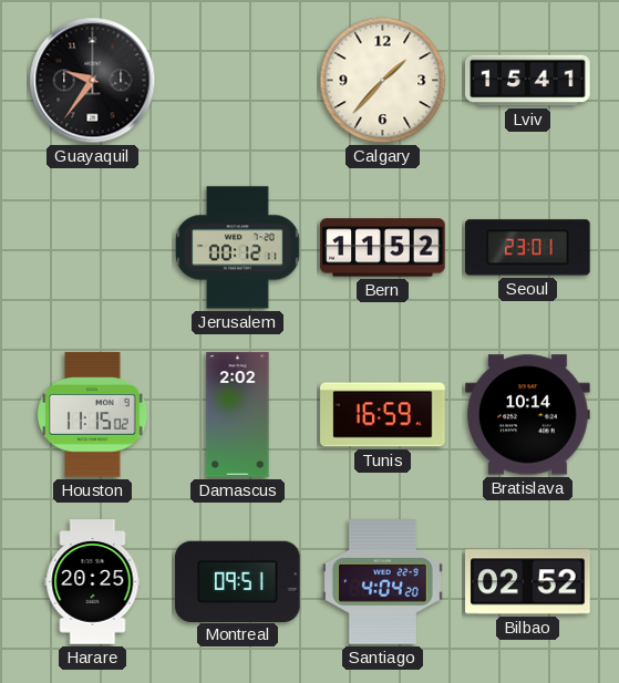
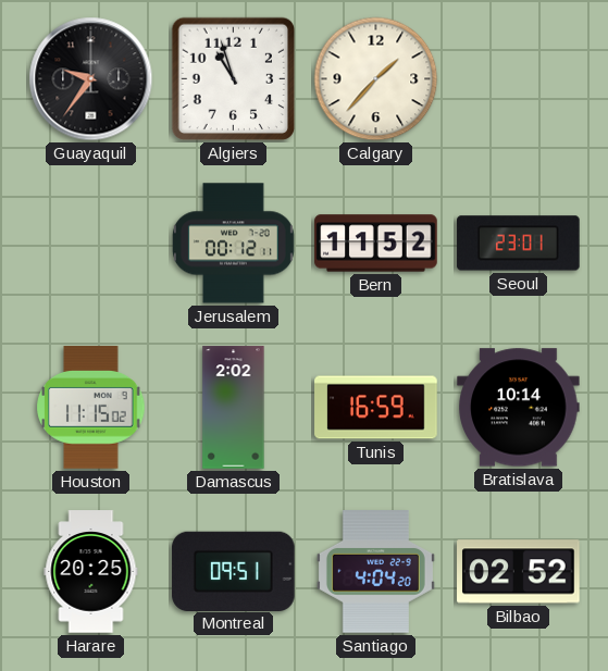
Algiers: none -> 10:57
Lviv: 15:41 -> none
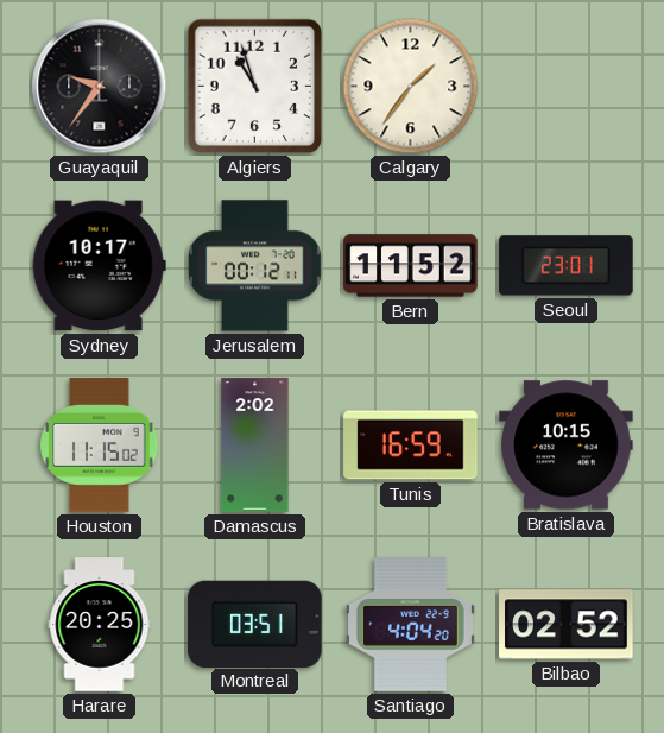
Calgary: 1:37 -> 1:36
Sydney: none -> 10:17
Bratislava: 10:14 -> 10:15
Montreal: 09:51 -> 03:51
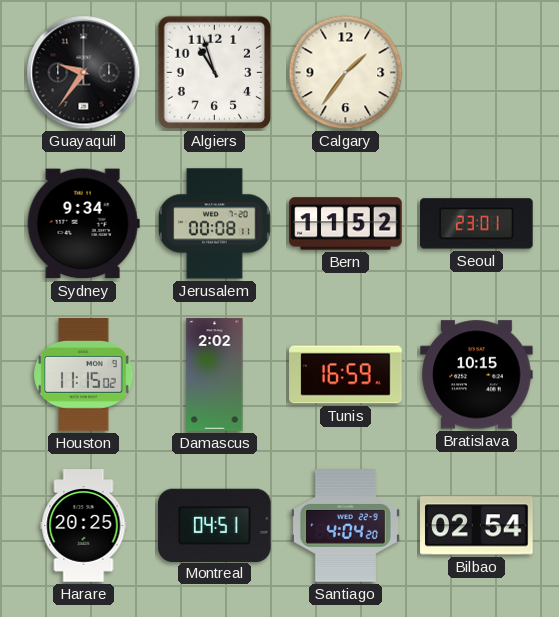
Sydney: 10:17 -> 9:34
Jerusalem: 00:12 -> 00:08
Montreal: 03:51 -> 04:51
Bilbao: 02:52 -> 02:54
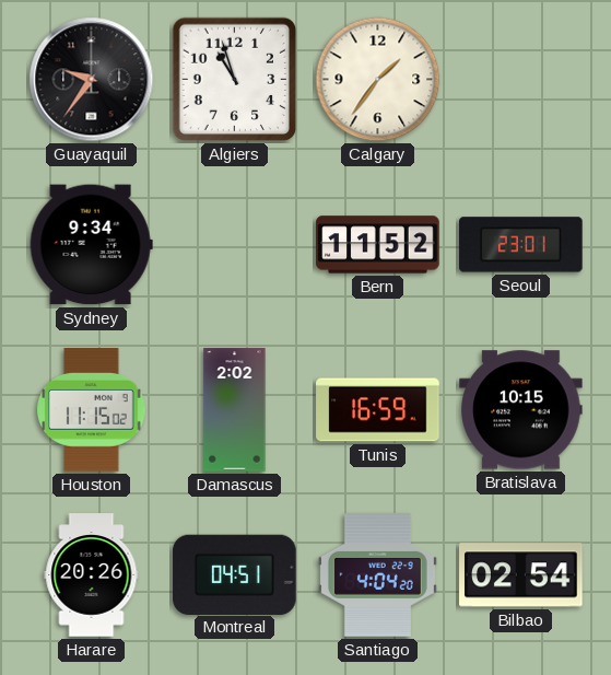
Jerusalem: 00:08 -> none
Harare: 20:25 -> 20:26
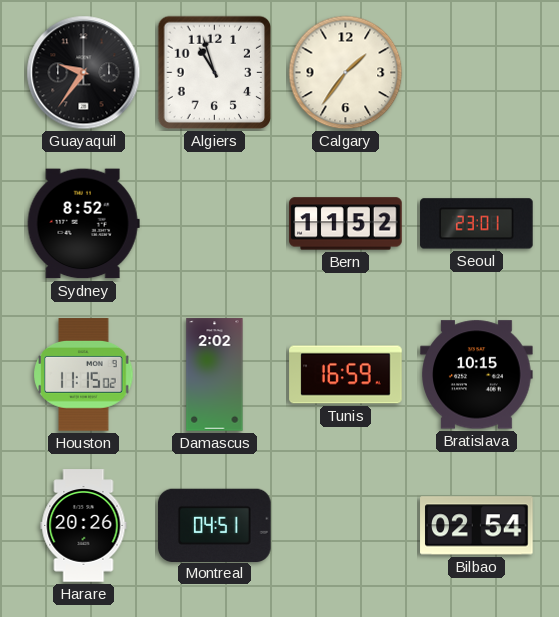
Sydney: 9:34 -> 8:52
Santiago: 4:04 -> none
